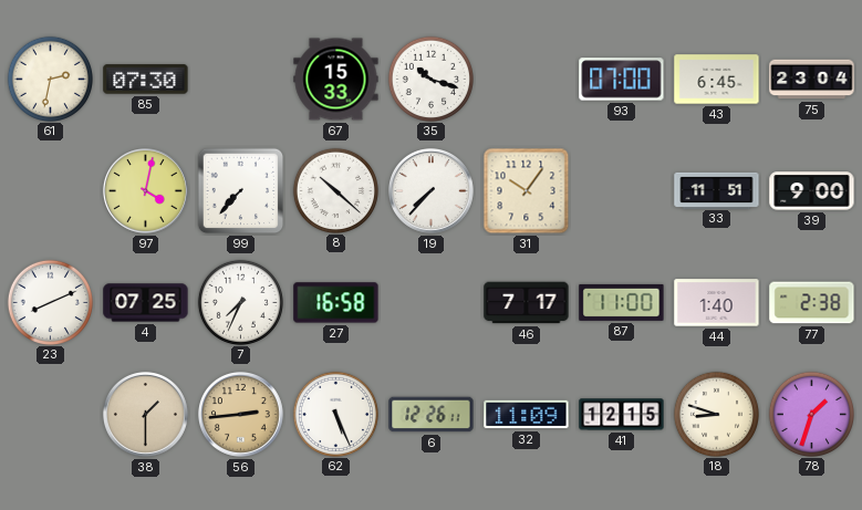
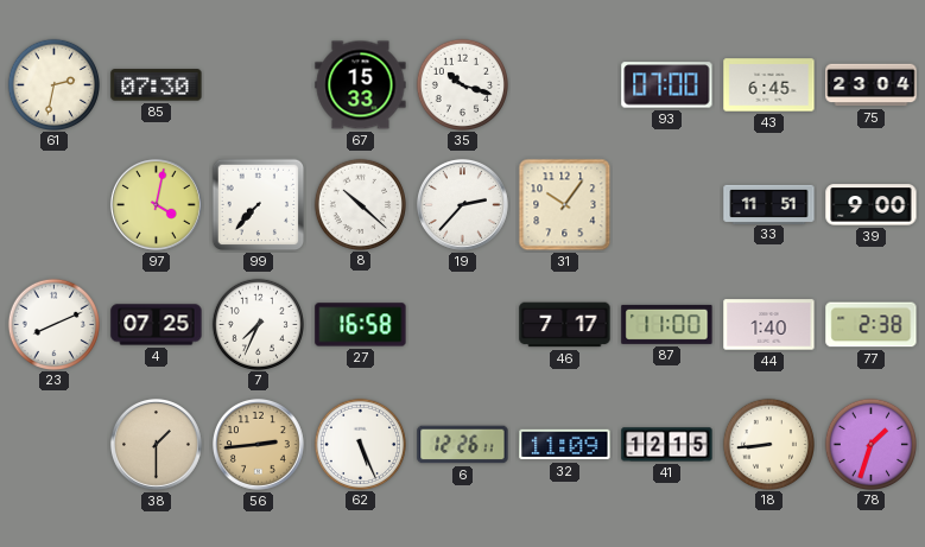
19: 7:37 -> 2:37
18: 8:48 -> 8:44
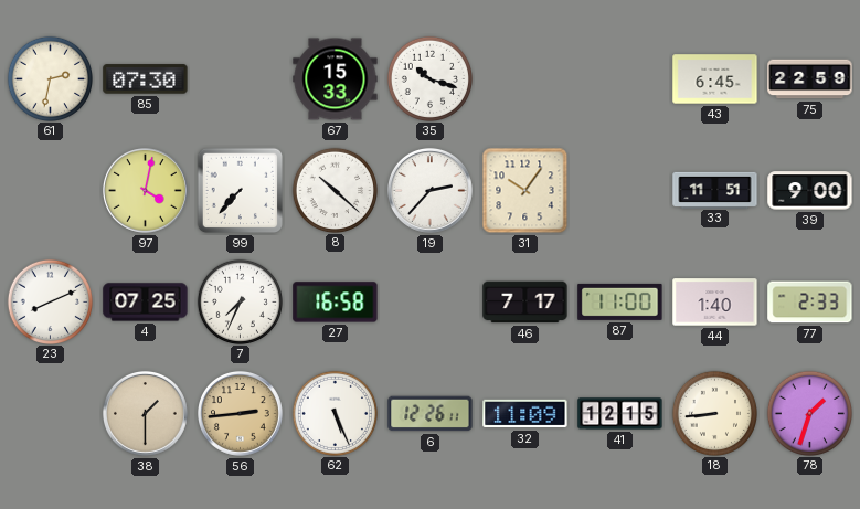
93: 07:00 -> none
75: 23:04 -> 22:59
77: 2:38 -> 2:33
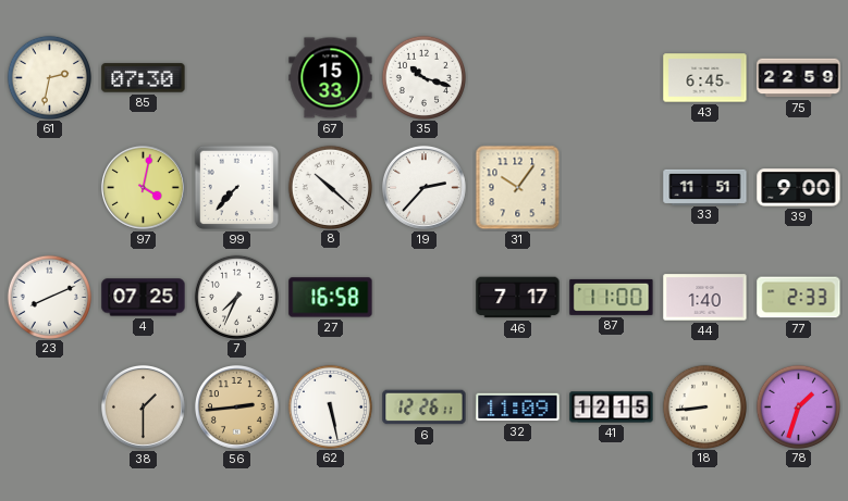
62: 5:26 -> 5:28
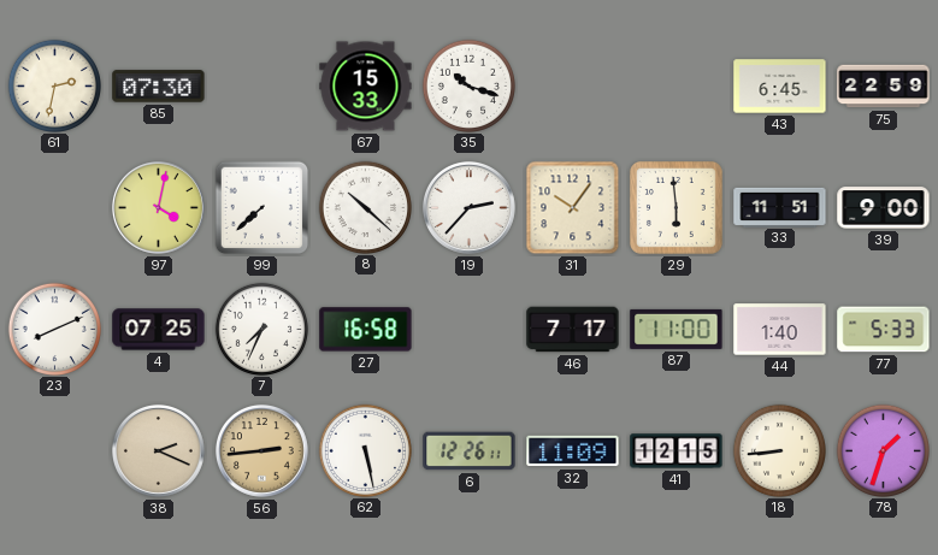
99: 7:37 -> 7:38
29: none -> 5:59
77: 2:33 -> 5:33
38: 1:30 -> 2:19
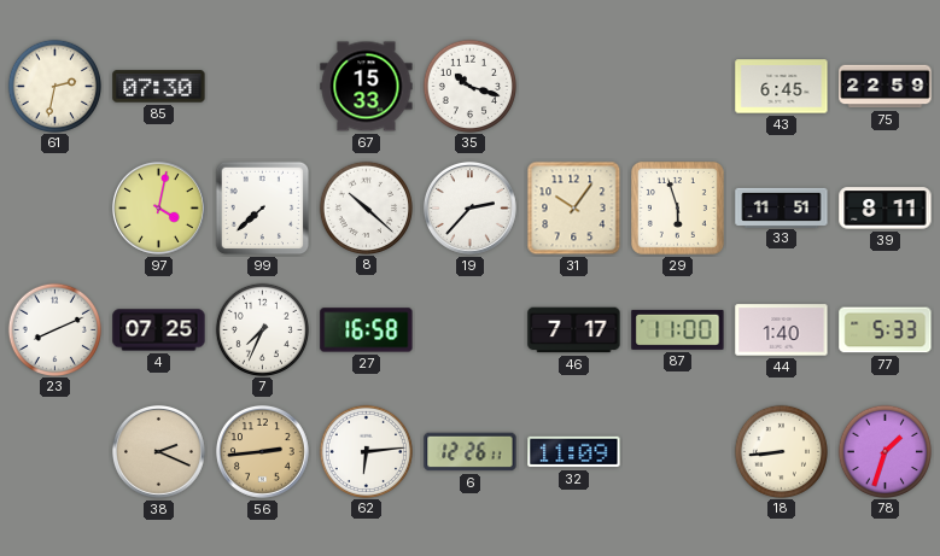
29: 5:59 -> 5:57
39: 9:00 -> 8:11
62: 5:28 -> 6:14
41: 12:15 -> none
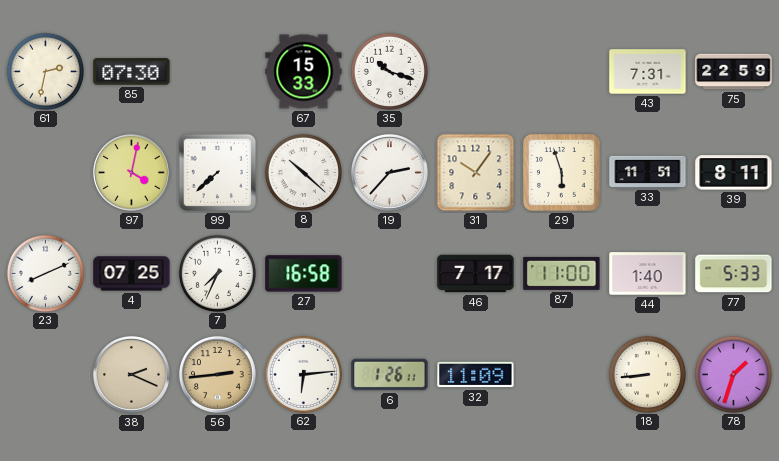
43: 6:45 -> 7:31
6: 12:26 -> 1:26
